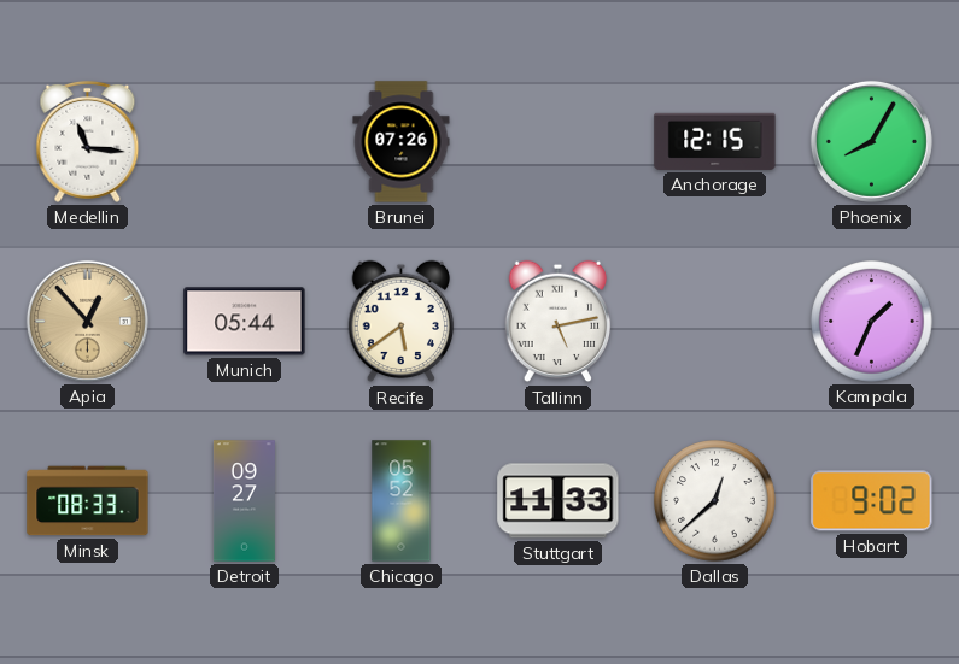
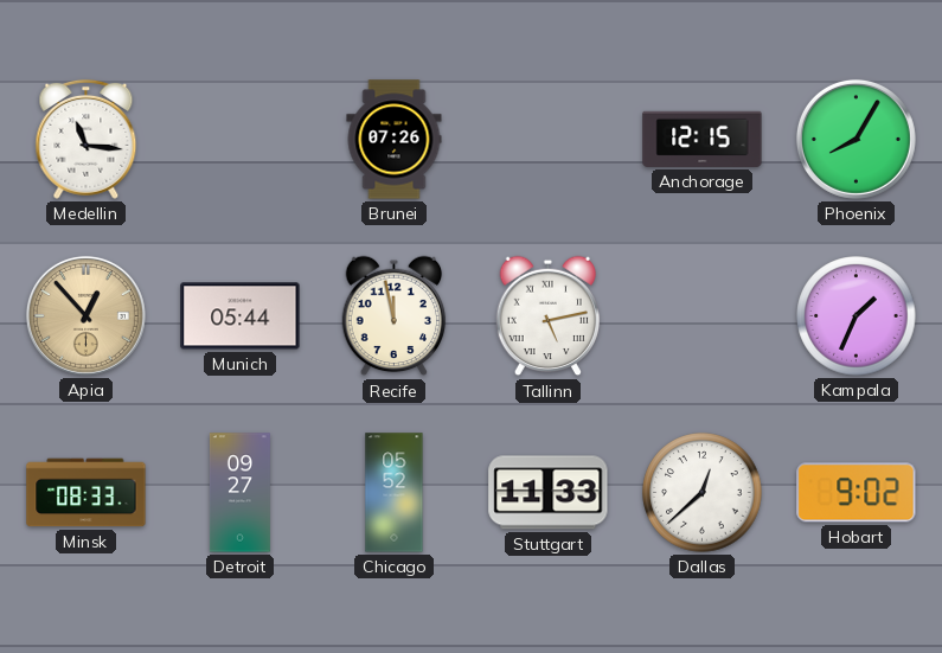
Recife: 5:39 -> 11:58
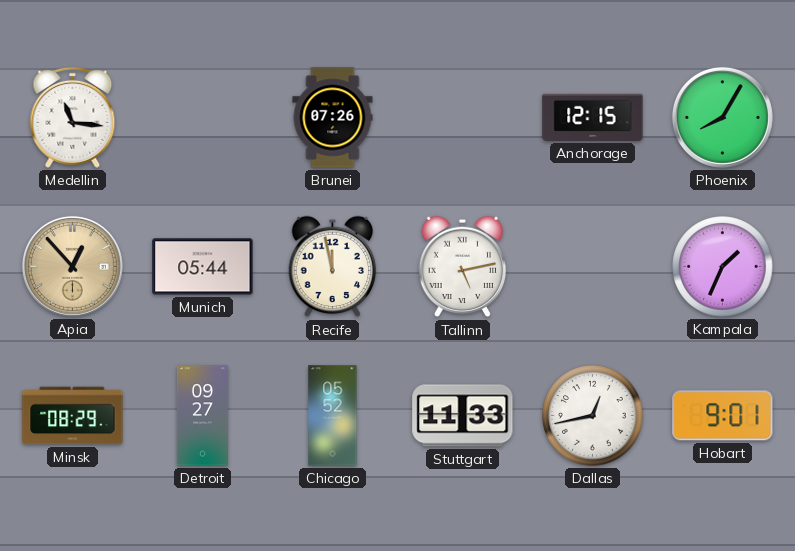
Minsk: 08:33 -> 08:29
Dallas: 12:38 -> 12:43
Hobart: 9:02 -> 9:01
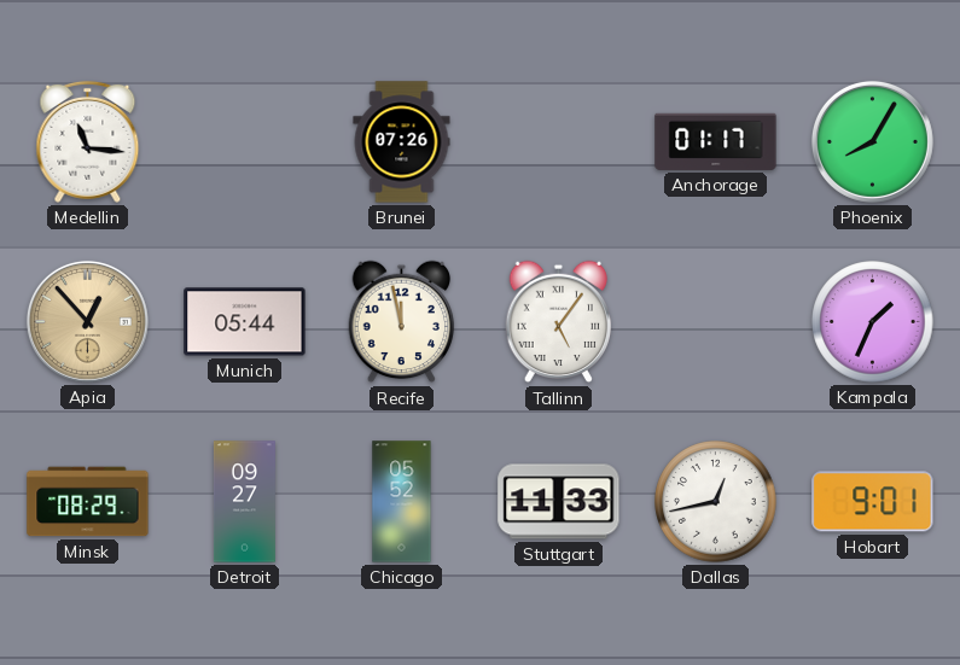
Anchorage: 12:15 -> 01:17
Tallinn: 5:13 -> 5:06
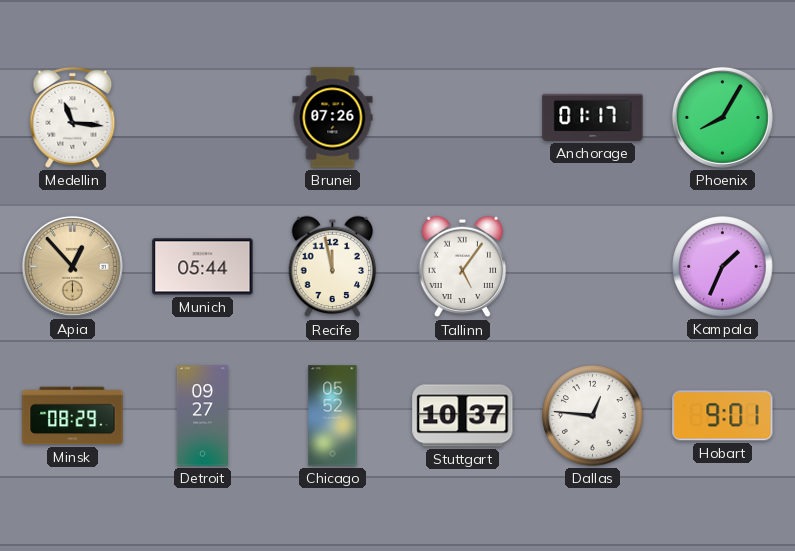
Stuttgart: 11:33 -> 10:37
Dallas: 12:43 -> 12:46
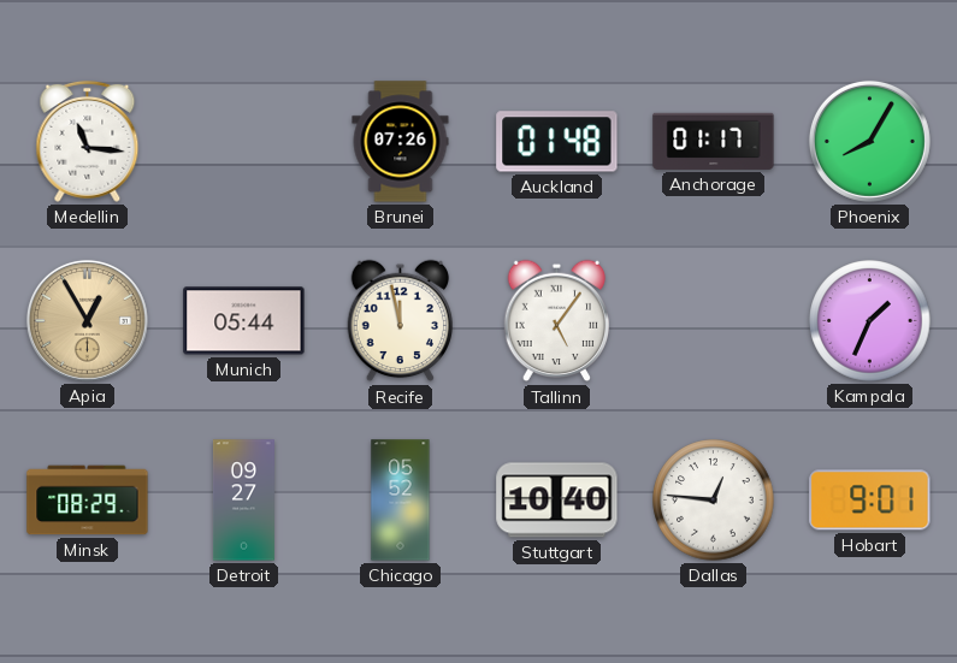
Auckland: none -> 01:48
Apia: 12:53 -> 12:55
Stuttgart: 10:37 -> 10:40
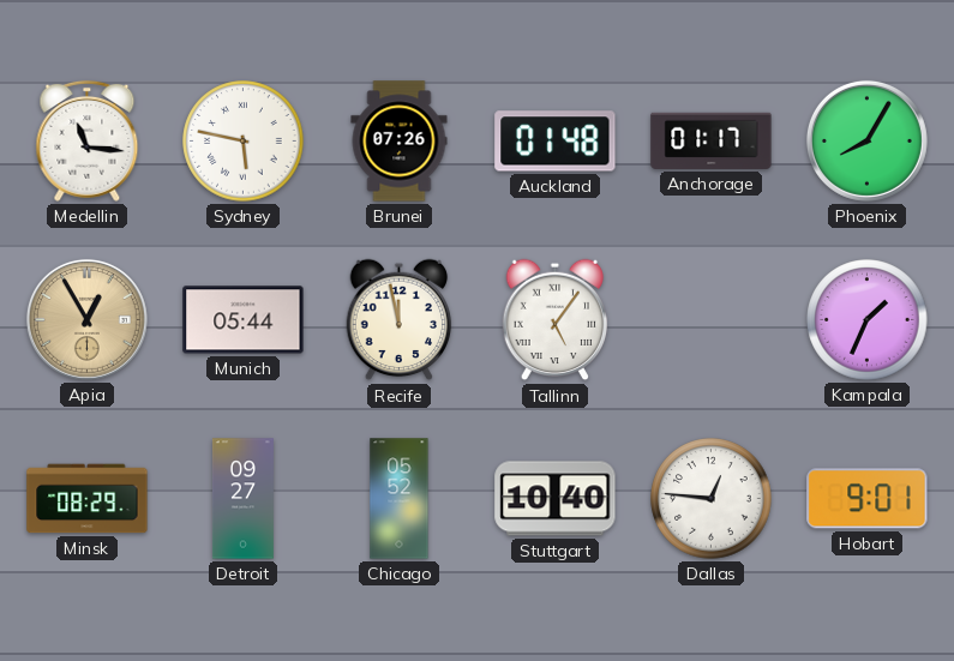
Sydney: none -> 5:47
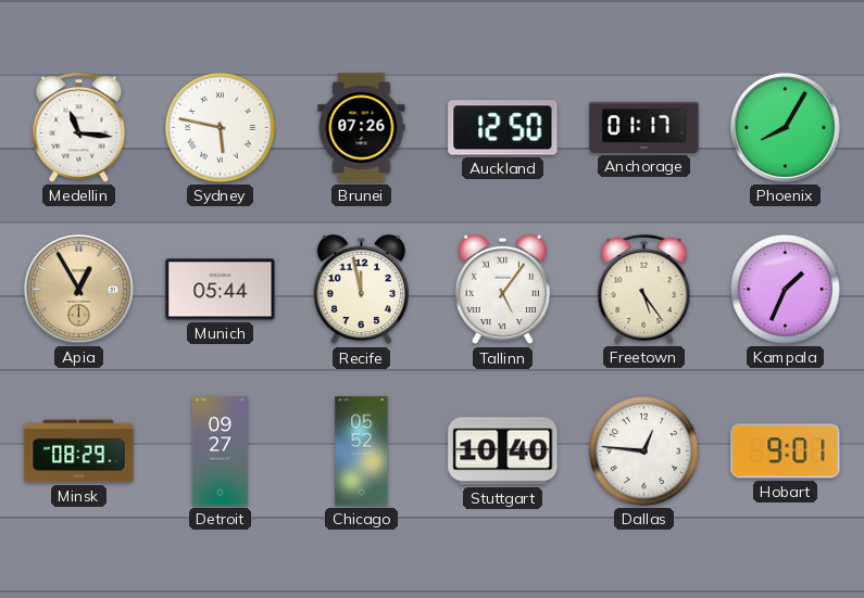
Auckland: 01:48 -> 12:50
Freetown: none -> 5:24
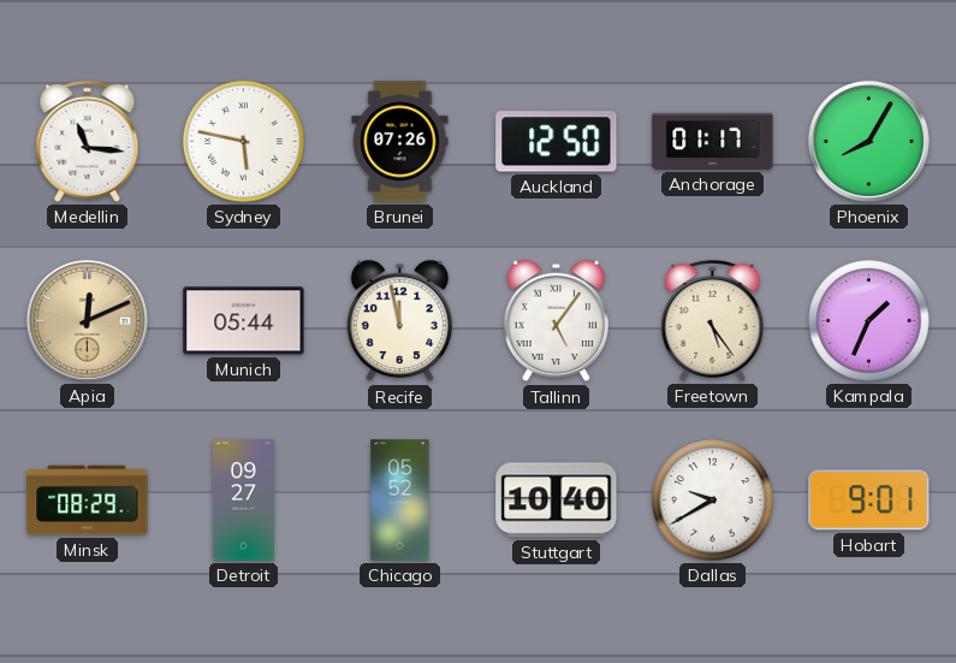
Apia: 12:55 -> 12:11
Dallas: 12:46 -> 9:40
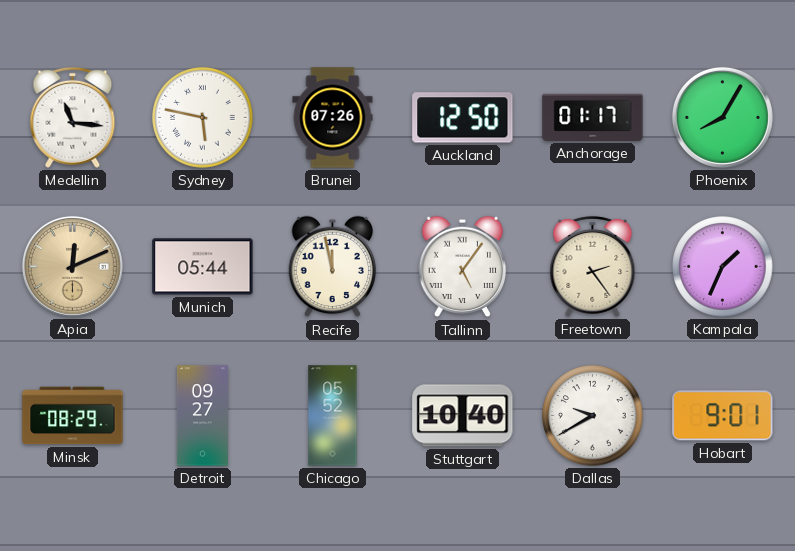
Freetown: 5:24 -> 2:24
